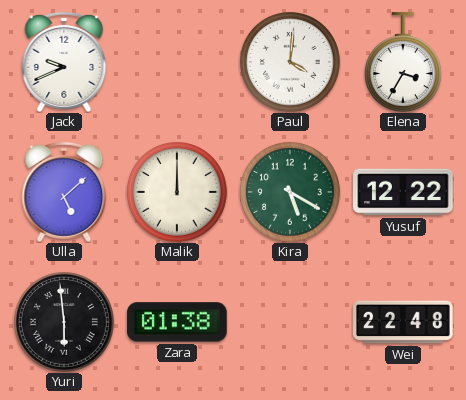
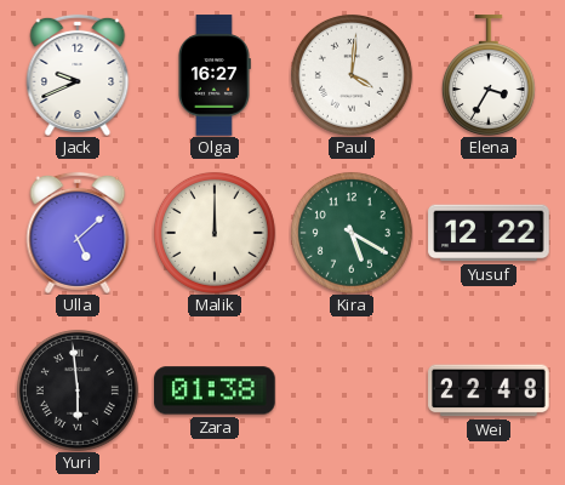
Olga: none -> 16:27
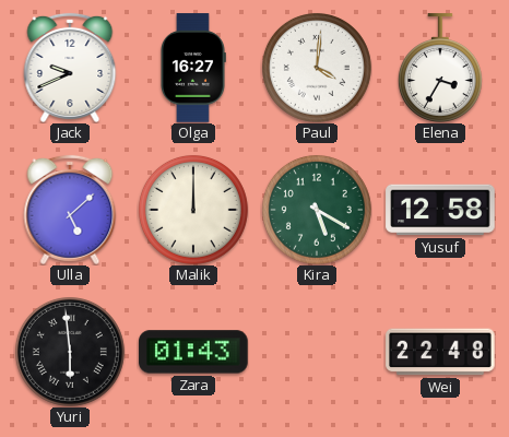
Yusuf: 12:22 -> 12:58
Zara: 01:38 -> 01:43
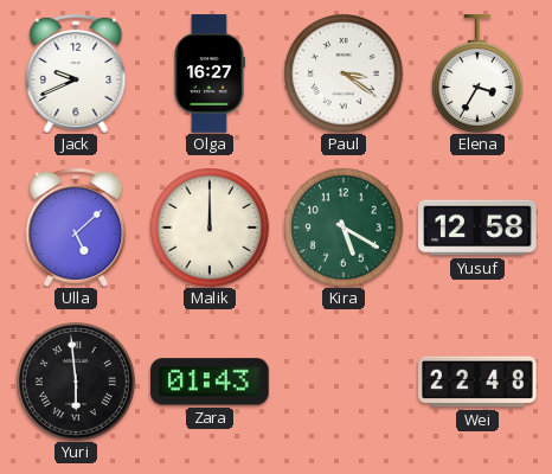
Paul: 4:01 -> 3:21
